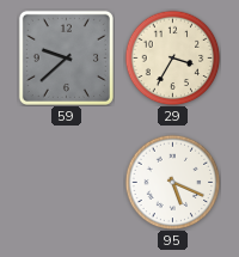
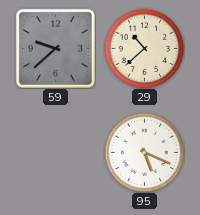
29: 3:35 -> 10:38
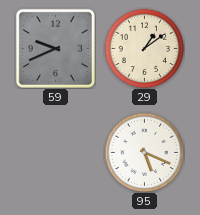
59: 9:38 -> 9:41
29: 10:38 -> 1:09
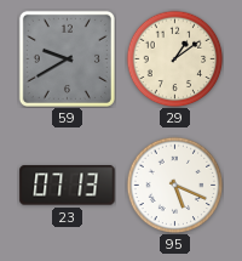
59: 9:41 -> 9:40
23: none -> 07:13
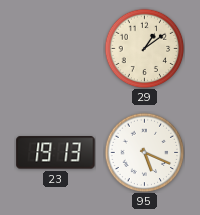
59: 9:40 -> none
23: 07:13 -> 19:13
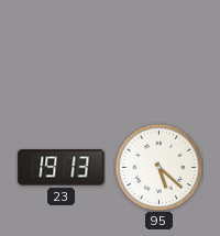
29: 1:09 -> none
95: 5:19 -> 5:22
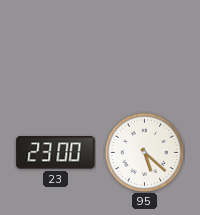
23: 19:13 -> 23:00
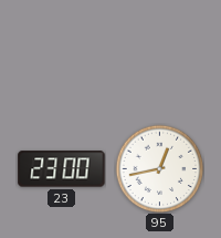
95: 5:22 -> 12:43
